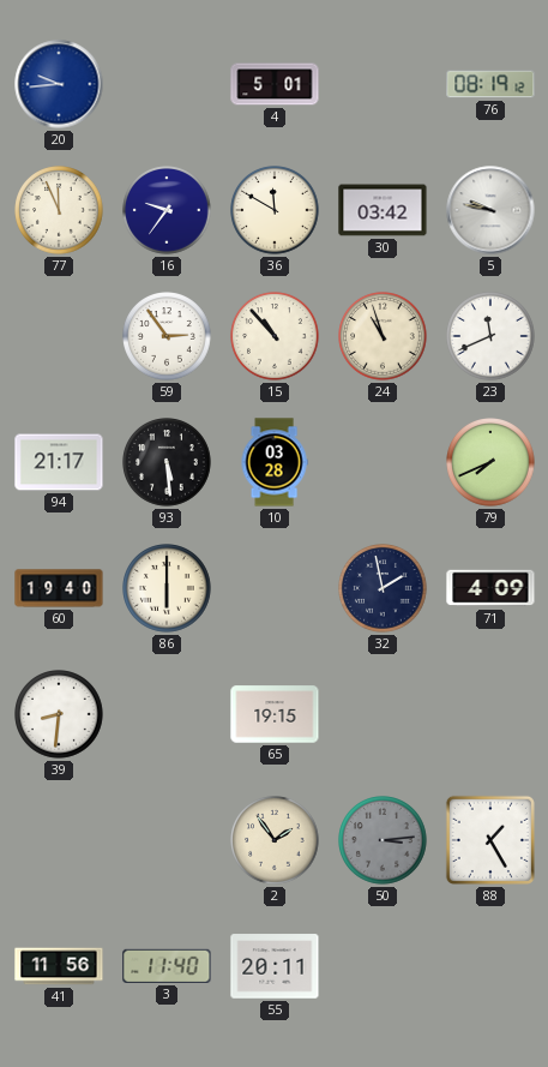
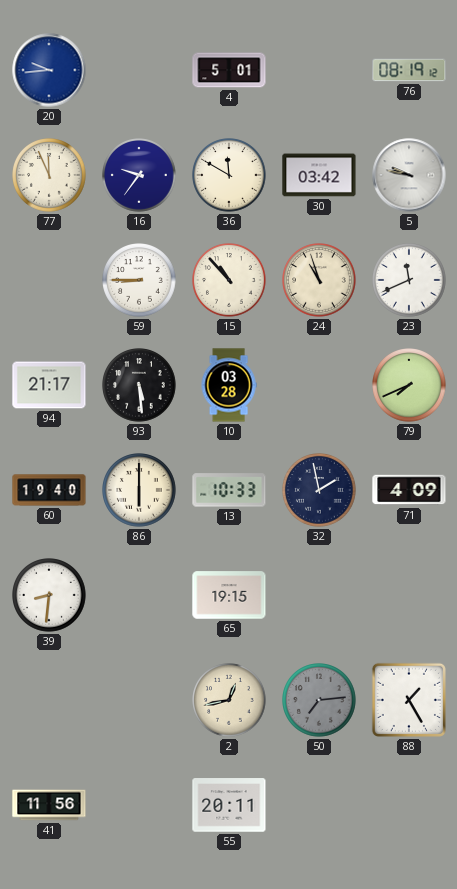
59: 2:54 -> 8:45
13: none -> 10:33
2: 1:54 -> 12:43
50: 3:14 -> 7:14
3: 11:40 -> none
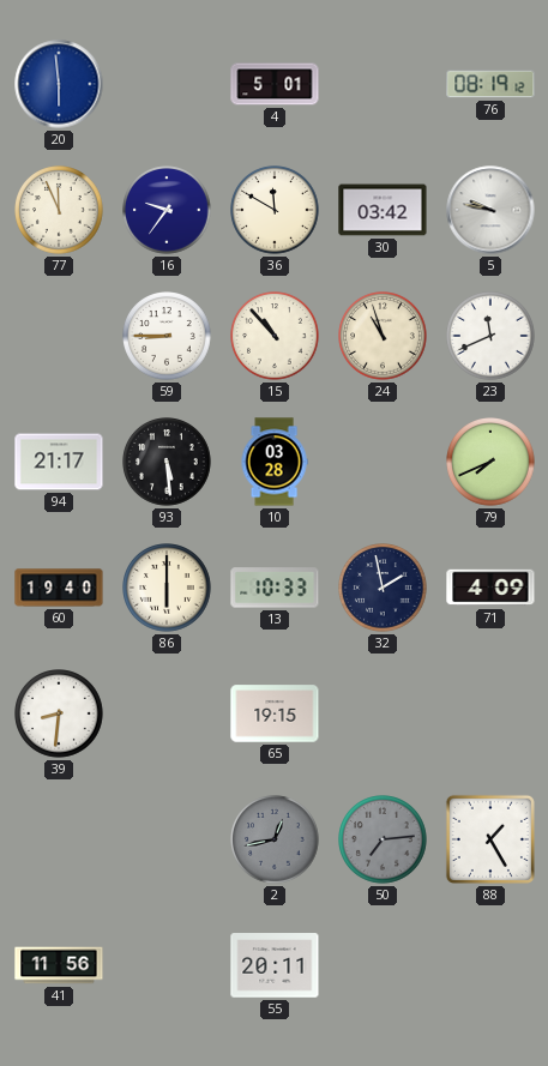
20: 9:44 -> 5:59
2 dial: cream -> grey
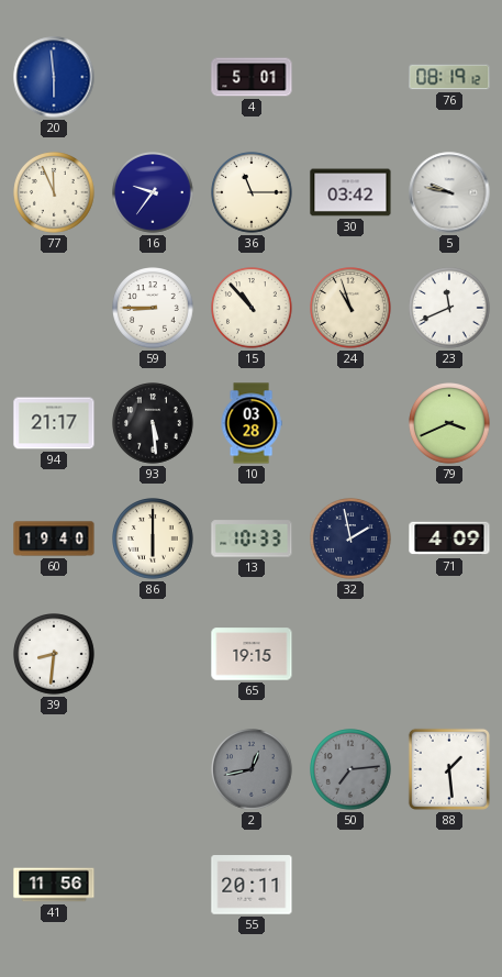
36: 11:50 -> 11:15
79: 7:41 -> 3:41
88: 1:25 -> 1:29
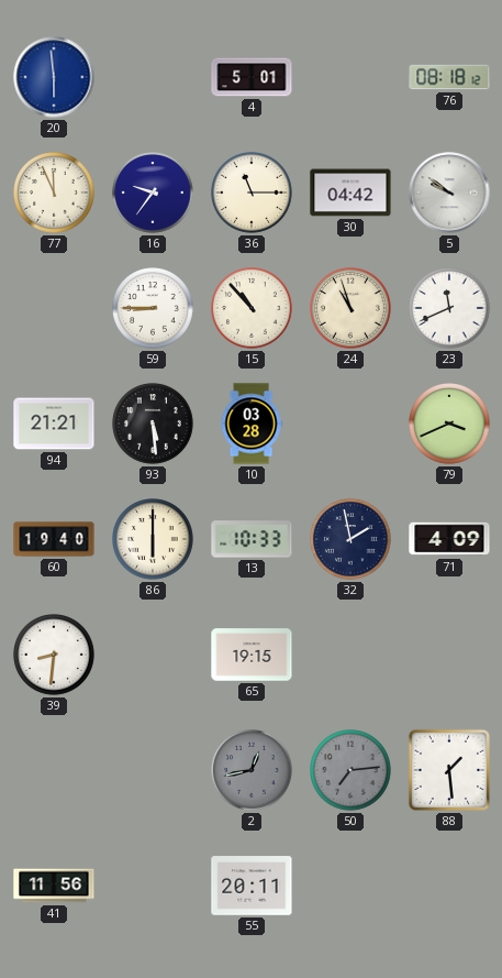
76: 08:19 -> 08:18
30: 03:42 -> 04:42
5: 9:47 -> 9:51
94: 21:17 -> 21:21
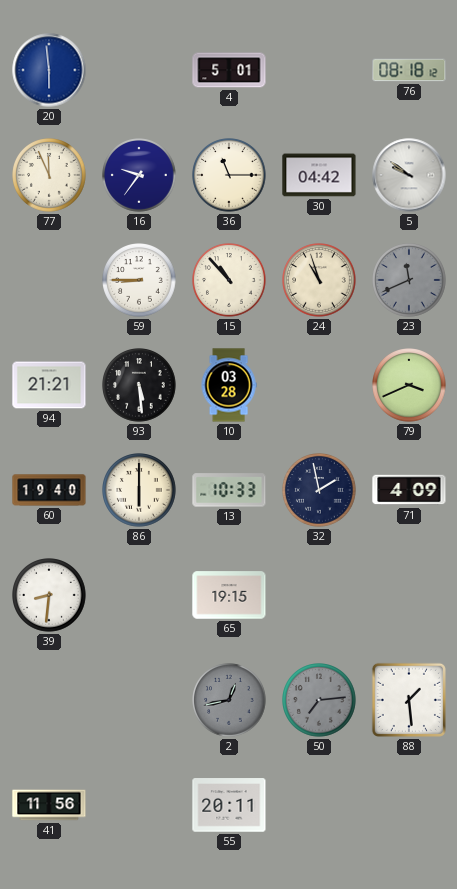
23 dial: white -> grey
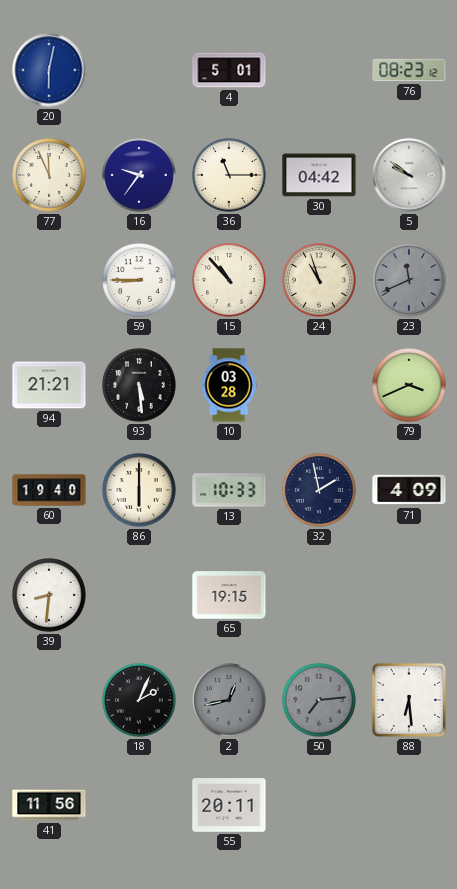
20: 5:59 -> 6:02
76: 08:18 -> 08:23
18: none -> 2:04
88: 1:29 -> 6:29
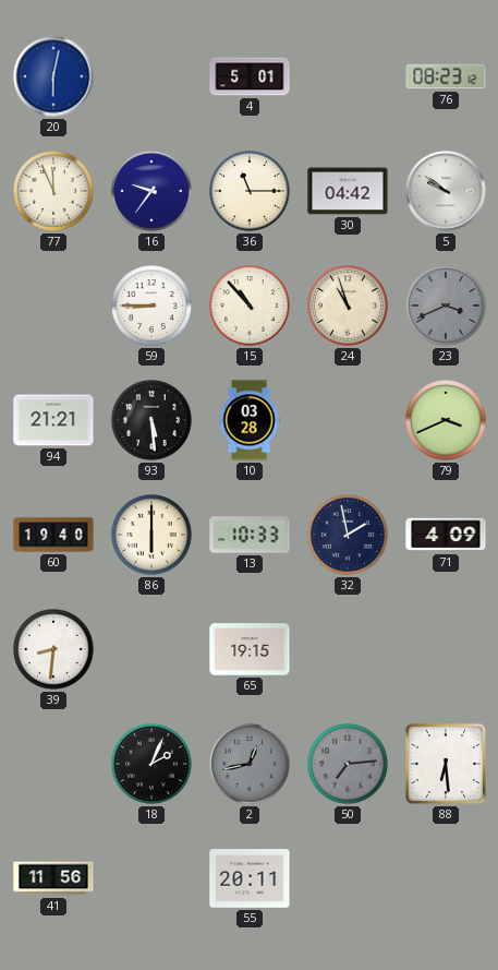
23: 11:41 -> 3:41
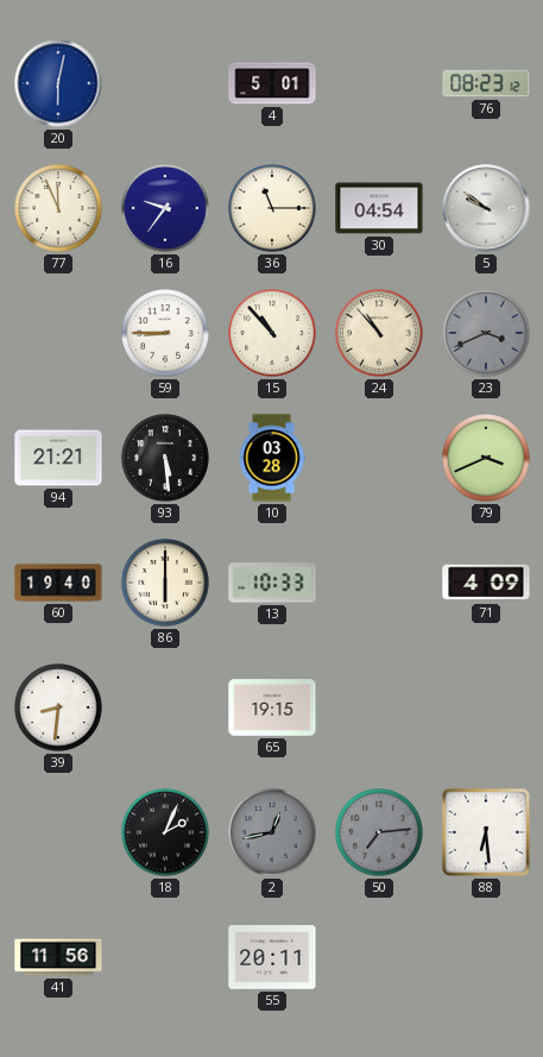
30: 04:42 -> 04:54
24: 10:57 -> 10:53
32: 1:58 -> none
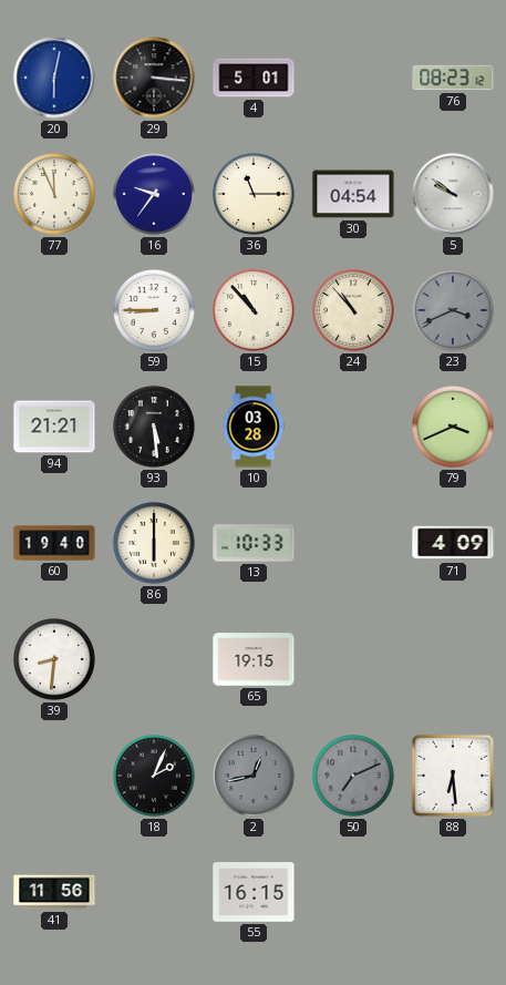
29: none -> 3:16
50: 7:14 -> 7:11
55: 20:11 -> 16:15
